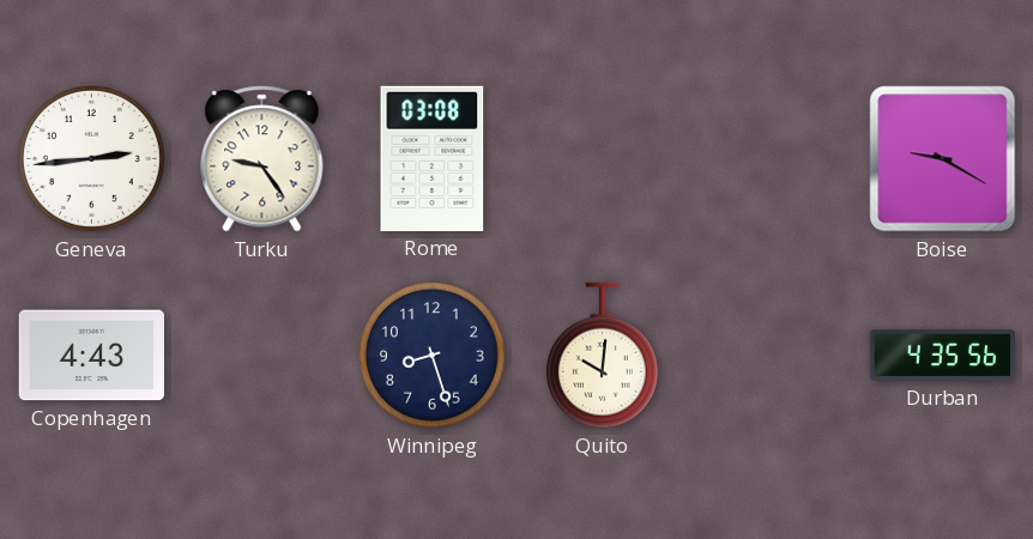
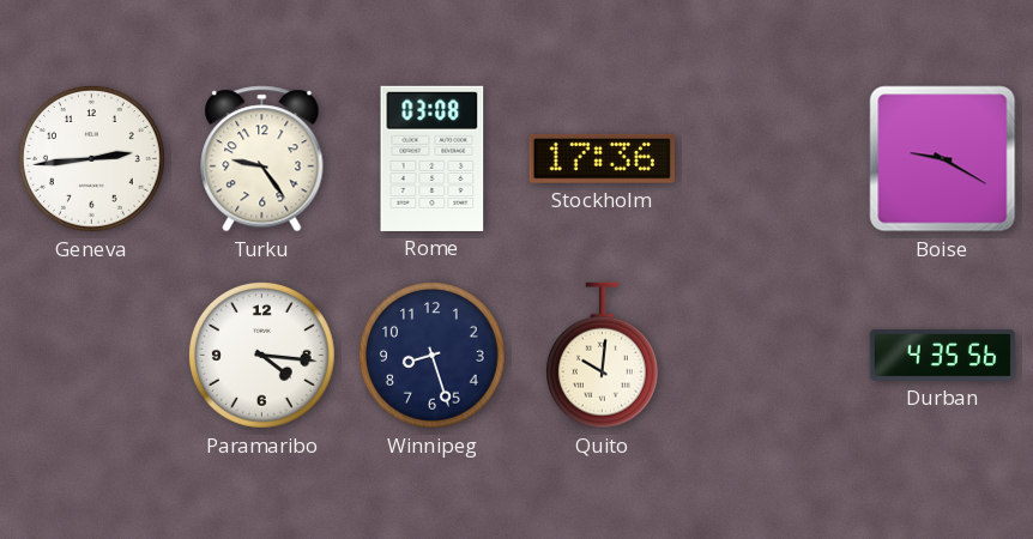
Stockholm: none -> 17:36
Copenhagen: 4:43 -> none
Paramaribo: none -> 4:16
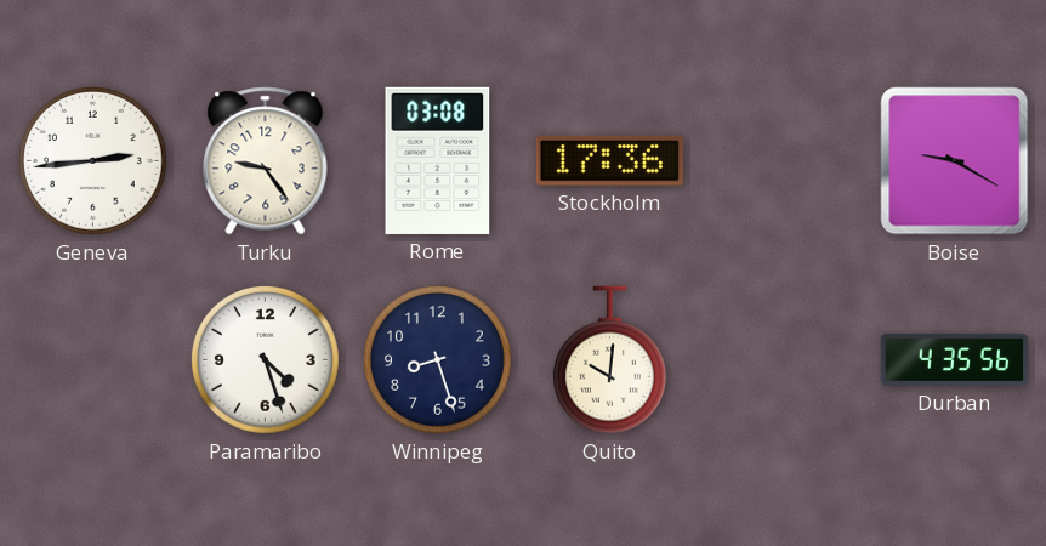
Paramaribo: 4:16 -> 4:27
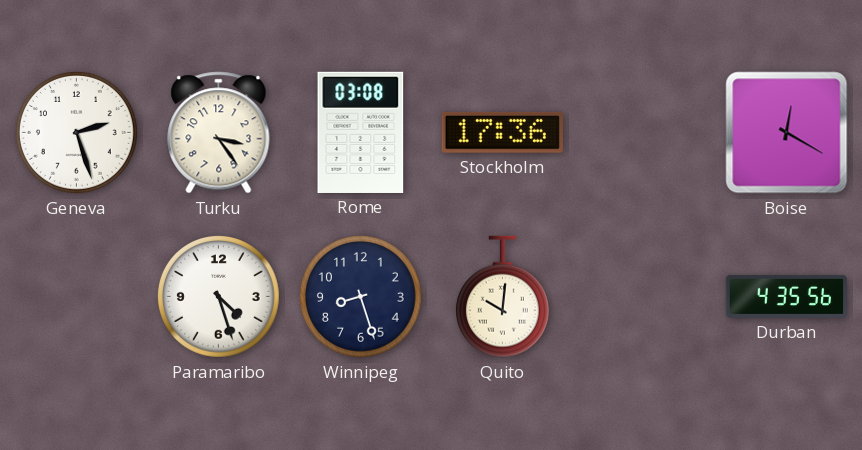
Geneva: 2:44 -> 2:27
Turku: 9:24 -> 3:24
Boise: 9:20 -> 12:20
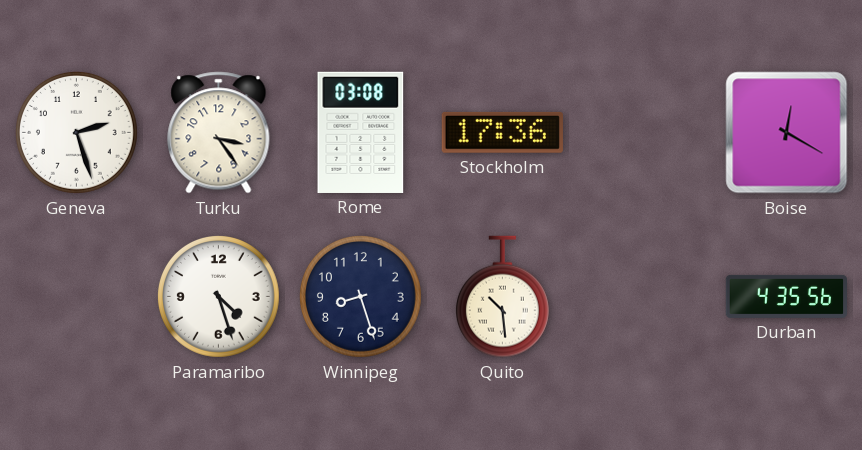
Quito: 10:01 -> 10:29
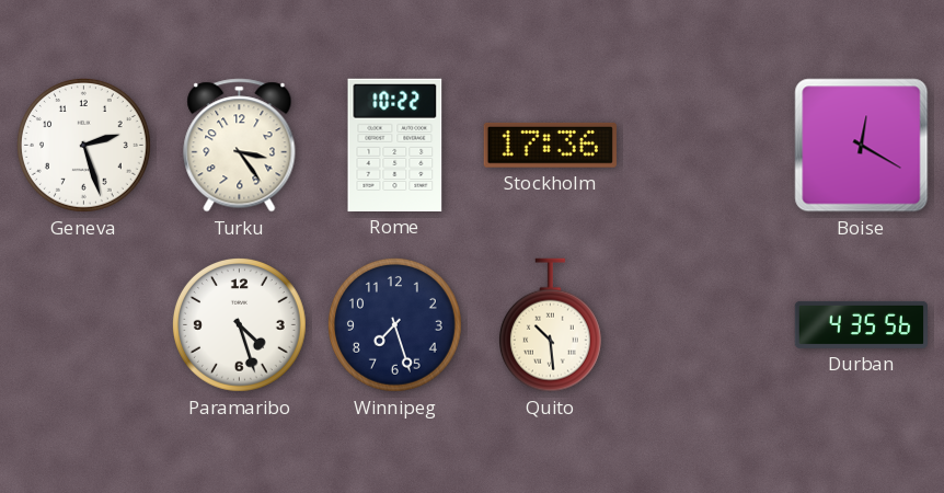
Rome: 03:08 -> 10:22
Winnipeg: 8:27 -> 7:27
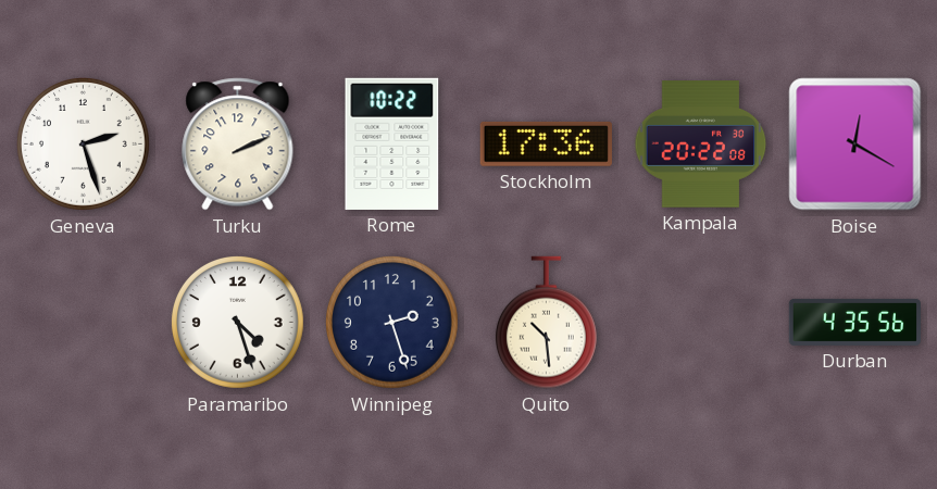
Turku: 3:24 -> 2:11
Kampala: none -> 20:22
Winnipeg: 7:27 -> 2:27
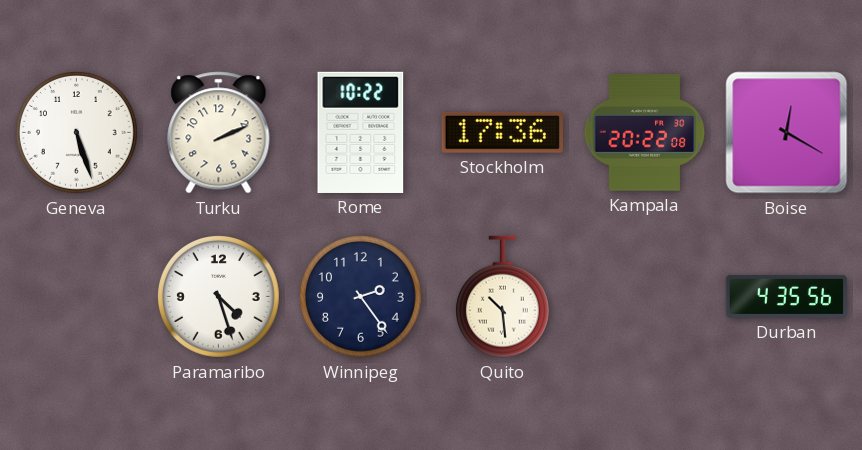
Geneva: 2:27 -> 5:27
Winnipeg: 2:27 -> 2:24
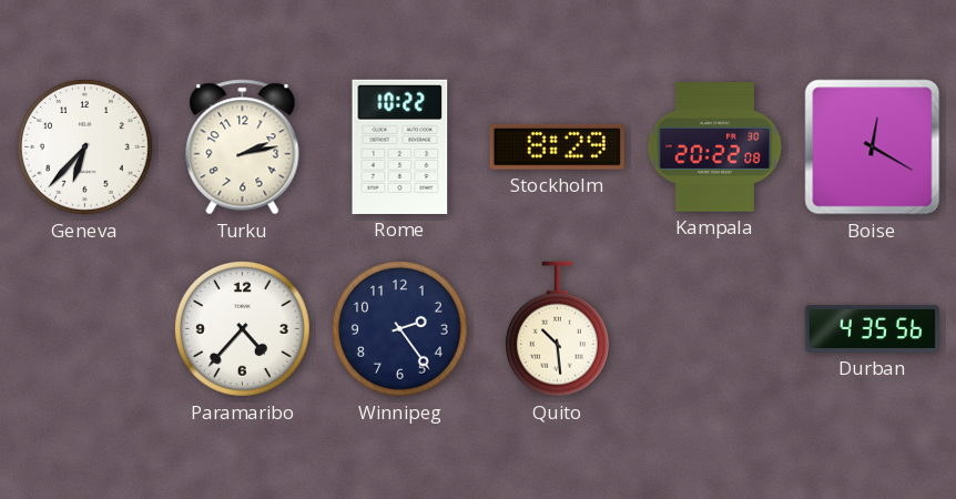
Geneva: 5:27 -> 6:37
Turku: 2:11 -> 2:13
Stockholm: 17:36 -> 8:29
Paramaribo: 4:27 -> 4:37
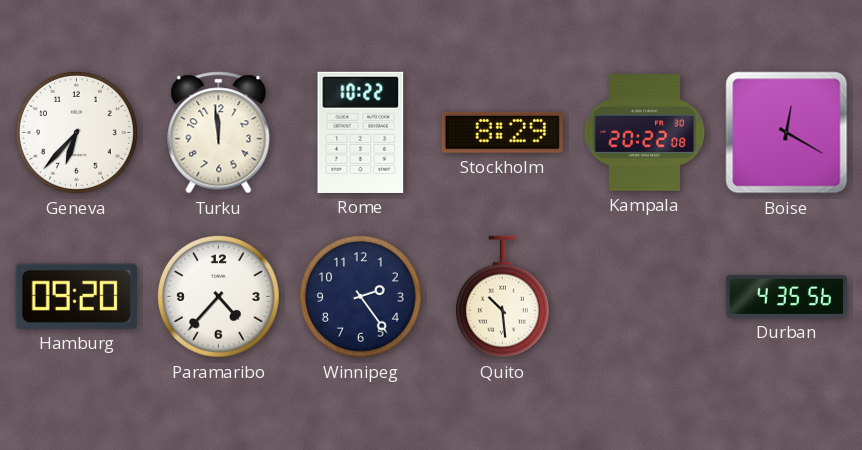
Turku: 2:13 -> 11:59
Hamburg: none -> 09:20
